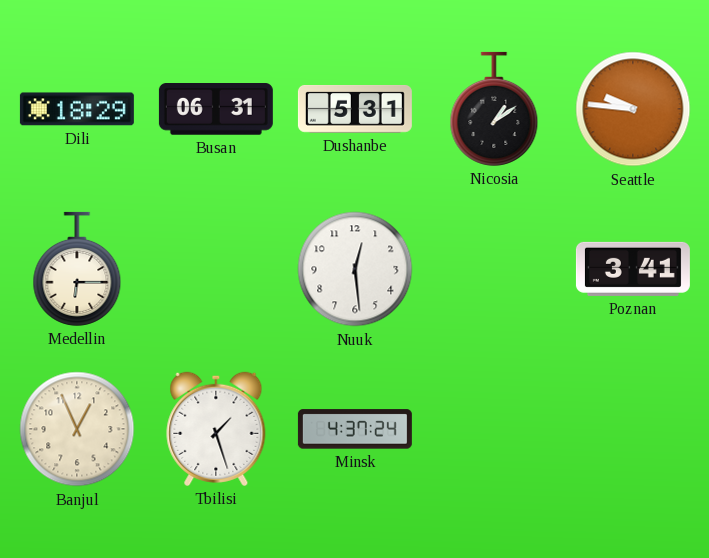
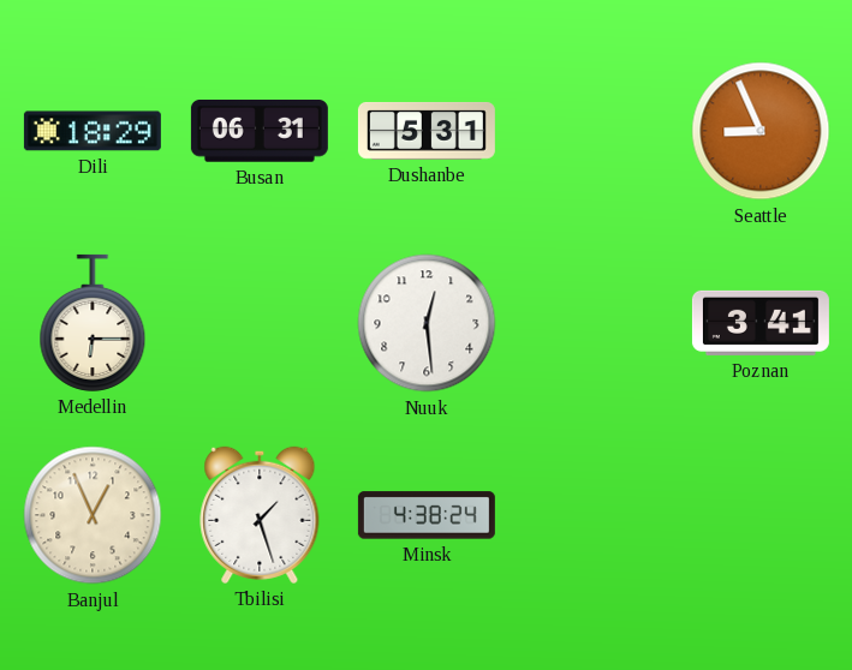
Nicosia: 1:09 -> none
Seattle: 9:46 -> 8:56
Minsk: 4:37 -> 4:38
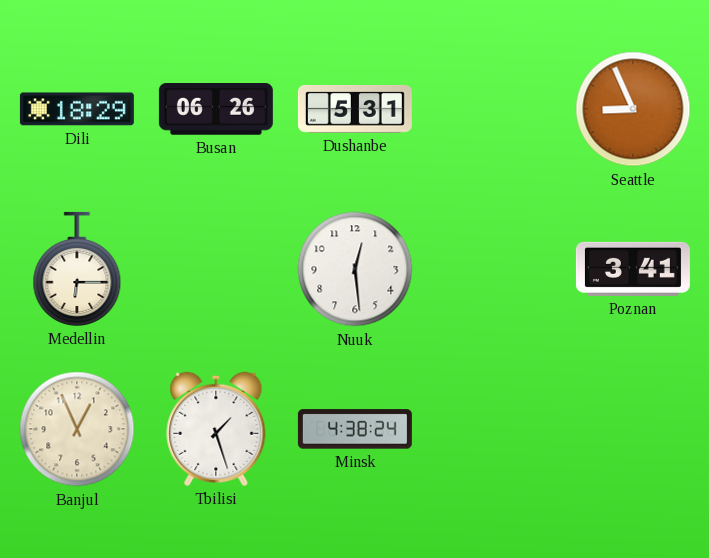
Busan: 06:31 -> 06:26
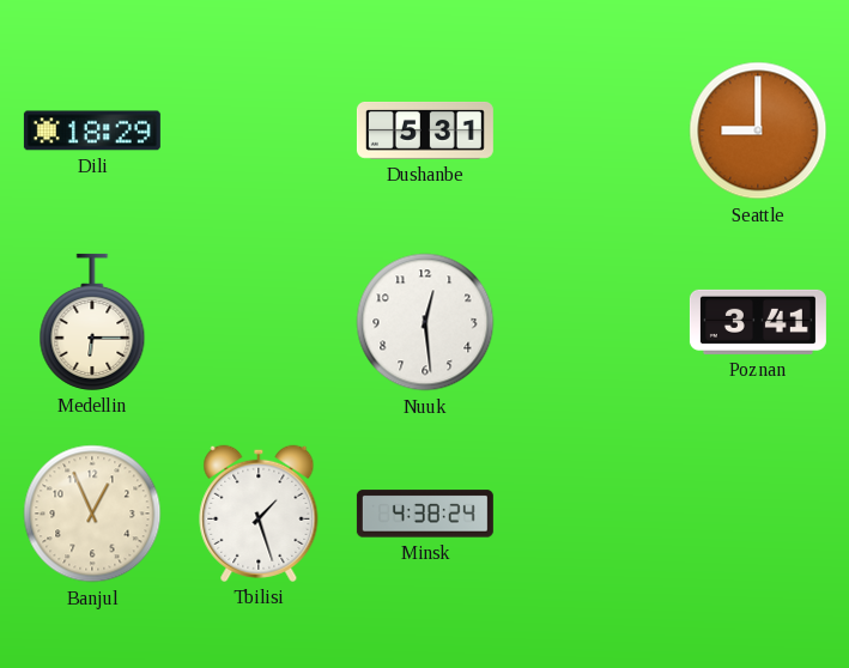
Busan: 06:26 -> none
Seattle: 8:56 -> 9:00
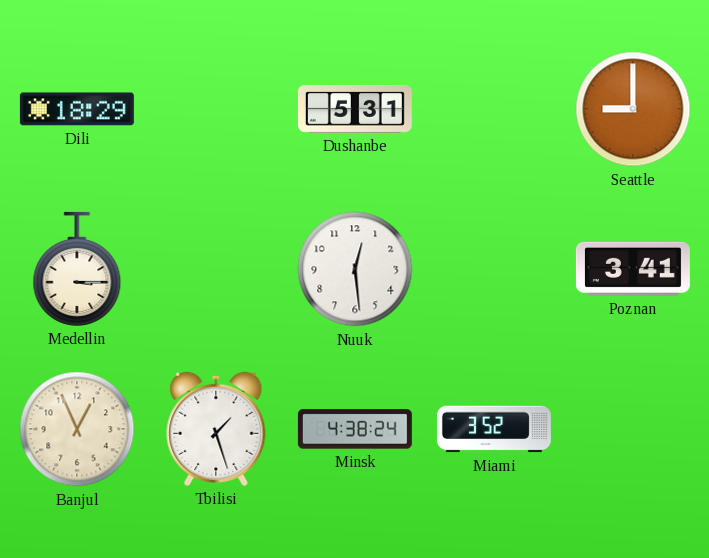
Medellin: 6:15 -> 3:15
Miami: none -> 3:52
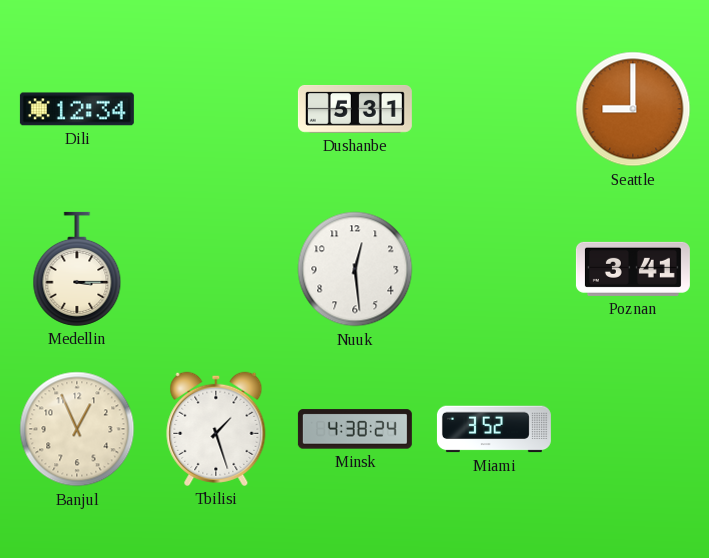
Dili: 18:29 -> 12:34
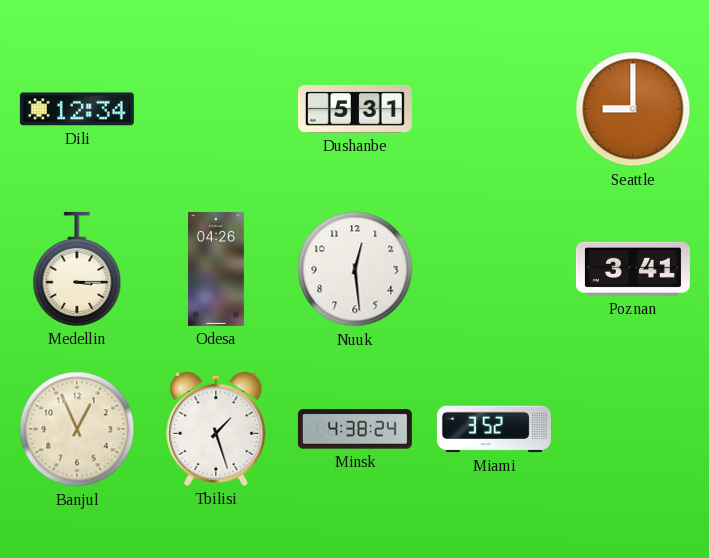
Odesa: none -> 04:26
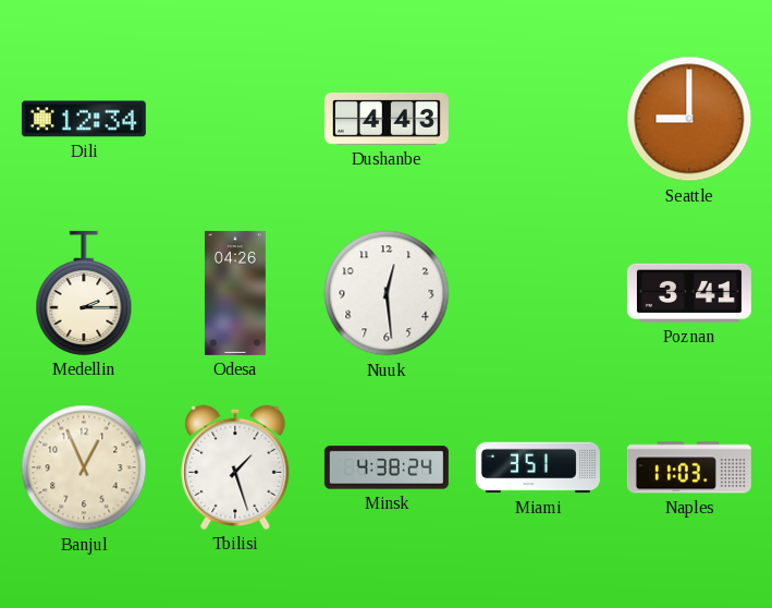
Dushanbe: 5:31 -> 4:43
Medellin: 3:15 -> 2:15
Miami: 3:52 -> 3:51
Naples: none -> 11:03
